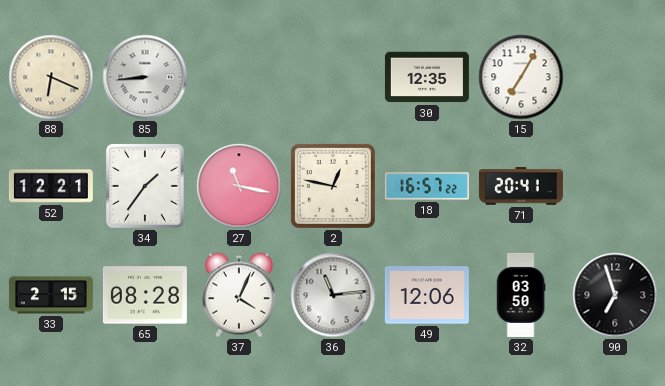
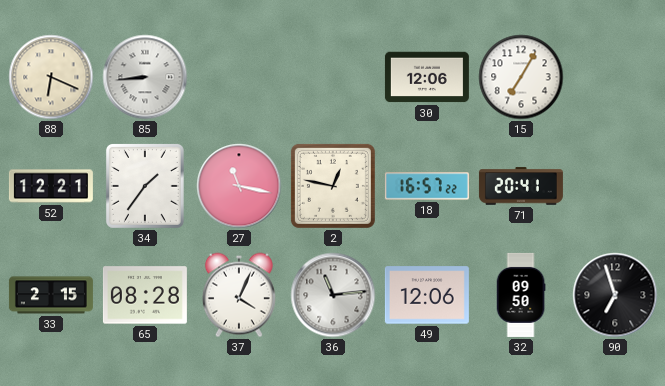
30: 12:35 -> 12:06
32: 03:50 -> 09:50
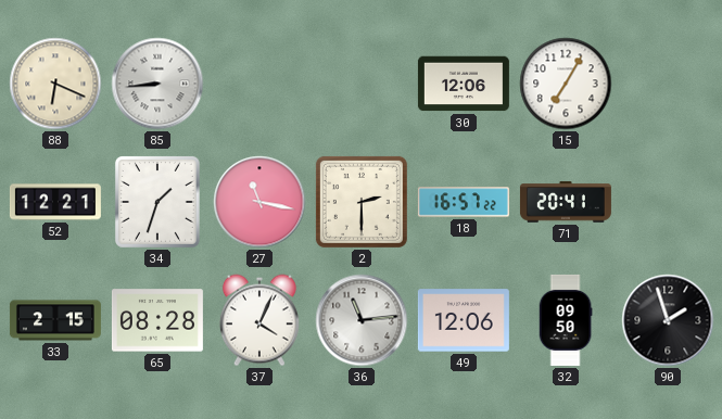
34: 1:36 -> 1:33
2: 12:47 -> 2:30
90: 6:57 -> 1:57
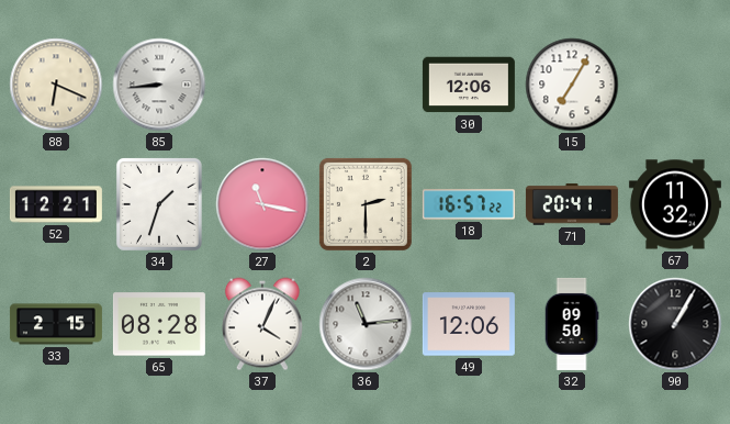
67: none -> 11:32
90: 1:57 -> 1:05
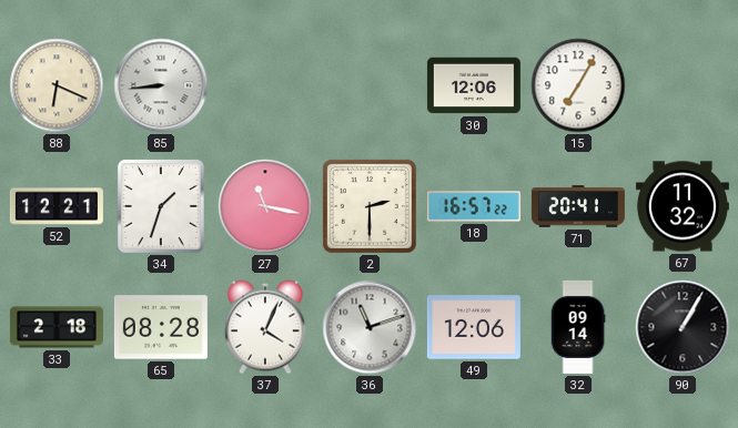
33: 2:15 -> 2:18
36: 11:14 -> 11:12
32: 09:50 -> 09:14
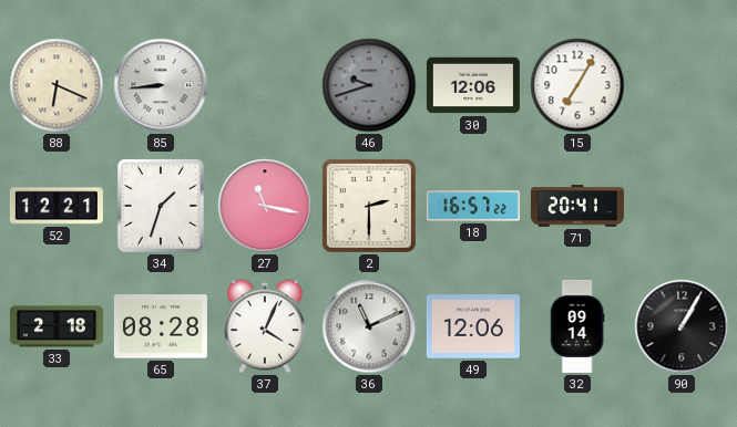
46: none -> 9:42
67: 11:32 -> none
36: 11:12 -> 11:11
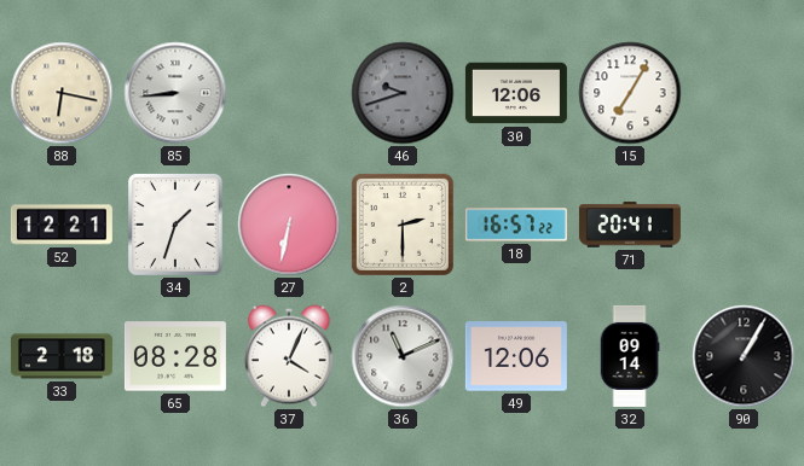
88: 6:19 -> 6:17
27: 11:17 -> 6:32
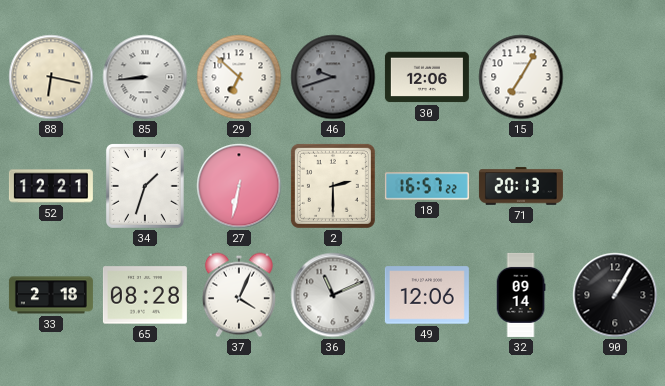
29: none -> 6:52
71: 20:41 -> 20:13
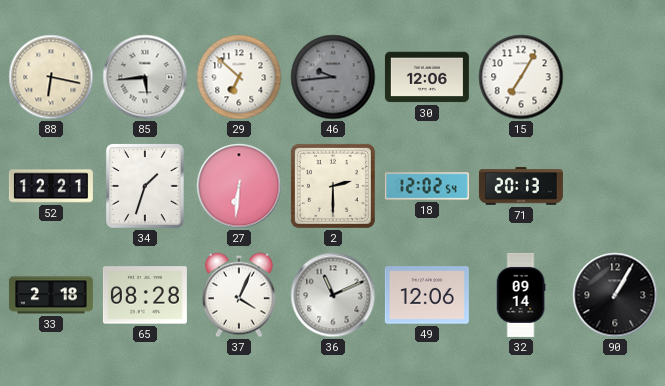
85: 8:44 -> 5:44
46: 9:42 -> 9:44
27: 6:32 -> 6:31
18: 16:57 -> 12:02
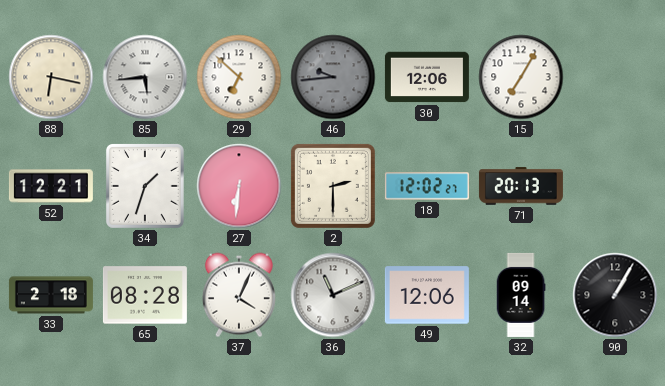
18: 12:02:54 -> 12:02:27
